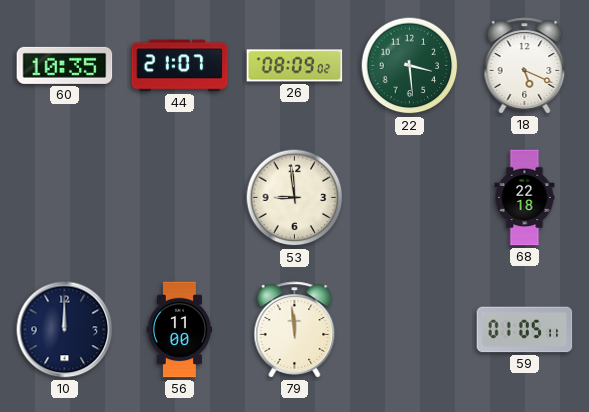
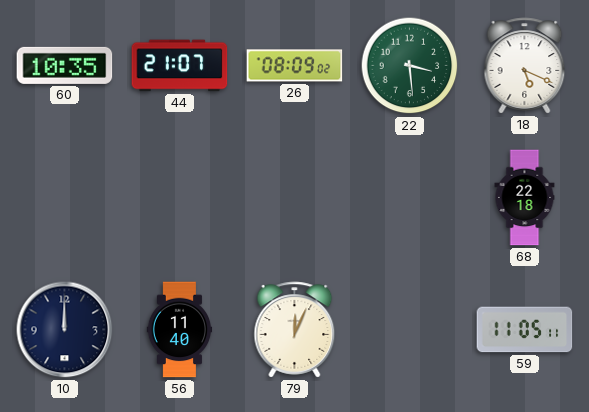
53: 8:59 -> none
56: 11:00 -> 11:40
79: 11:59 -> 12:04
59: 01:05 -> 11:05
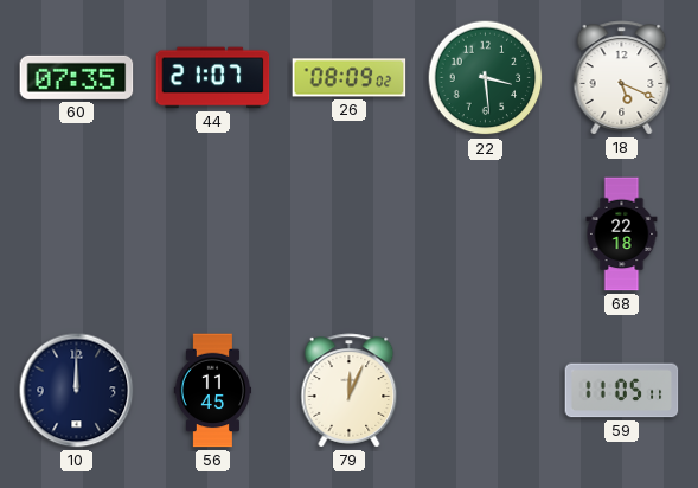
60: 10:35 -> 07:35
56: 11:40 -> 11:45
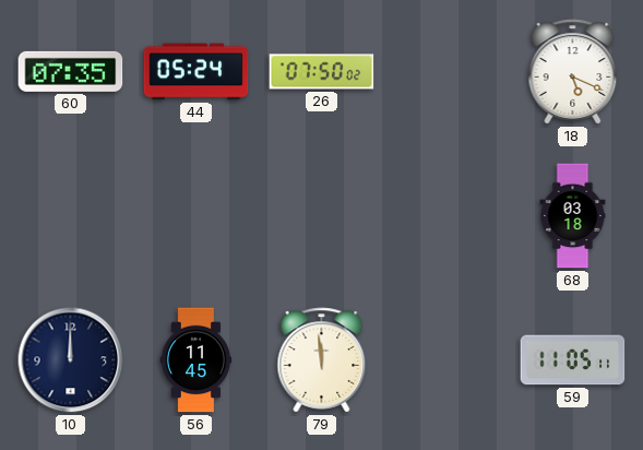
44: 21:07 -> 05:24
26: 08:09 -> 07:50
22: 3:29 -> none
68: 22:18 -> 03:18
79: 12:04 -> 11:59
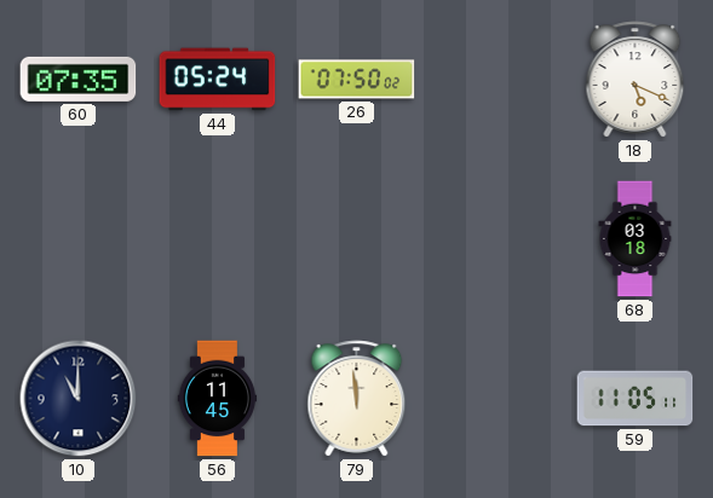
10: 12:00 -> 11:00
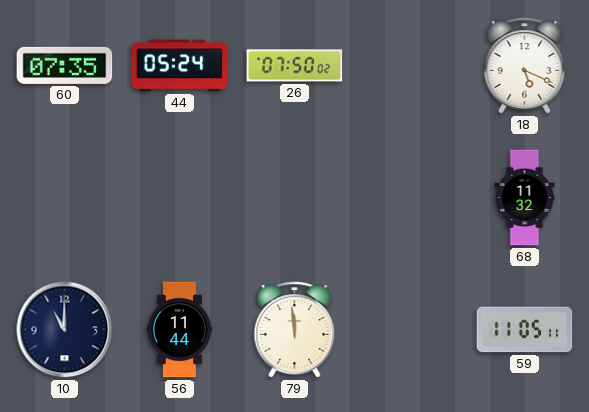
68: 03:18 -> 11:32
56: 11:45 -> 11:44
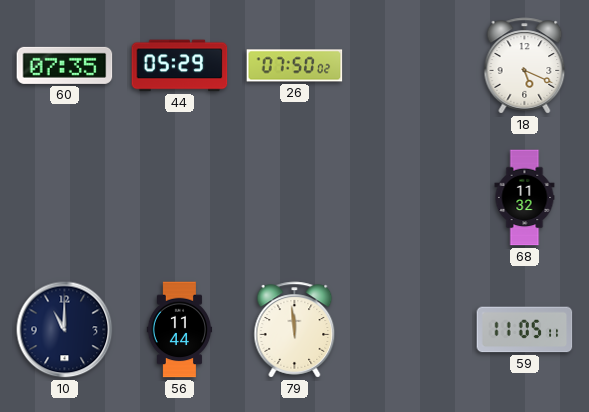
44: 05:24 -> 05:29
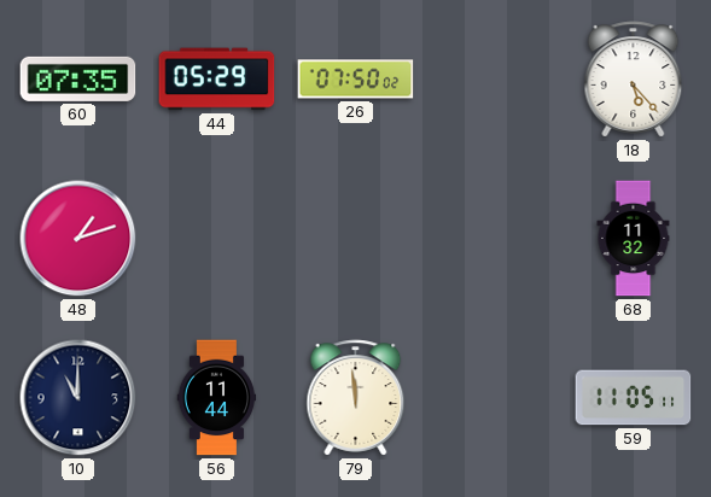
18: 5:19 -> 5:23
48: none -> 1:12
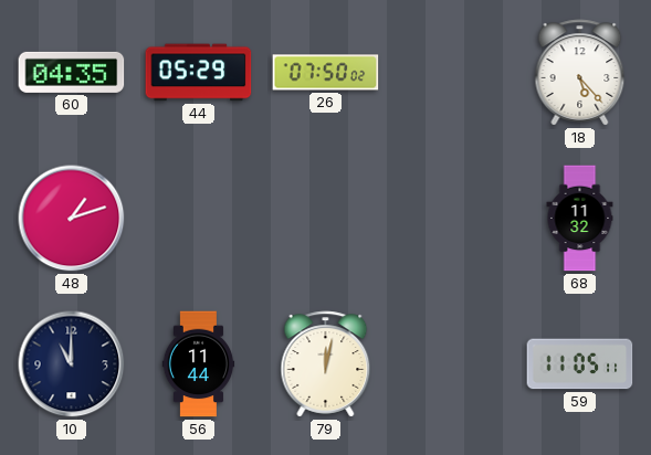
60: 07:35 -> 04:35
79: 11:59 -> 12:02
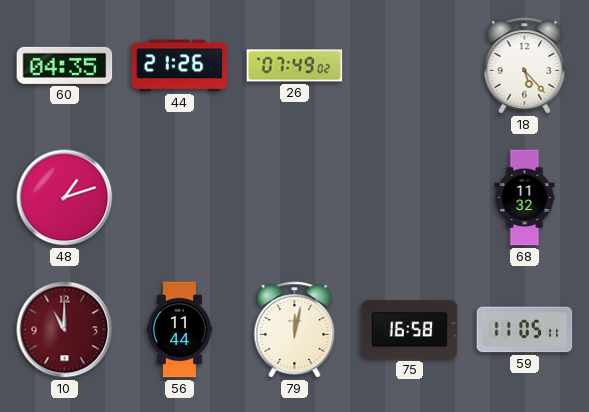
44: 05:29 -> 21:26
26: 07:50 -> 07:49
10 dial: navy -> burgundy
75: none -> 16:58
